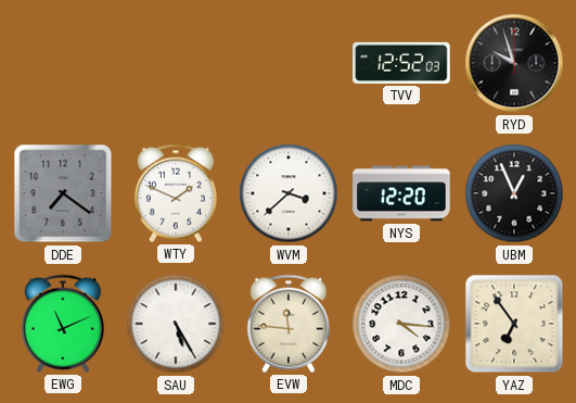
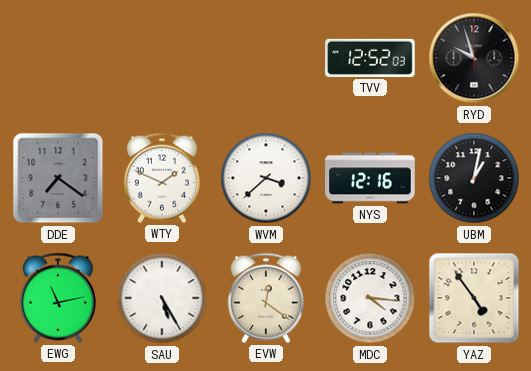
NYS: 12:20 -> 12:16
UBM: 12:56 -> 1:02
EWG: 11:11 -> 11:13
EVW: 11:46 -> 12:21
YAZ: 6:54 -> 4:54
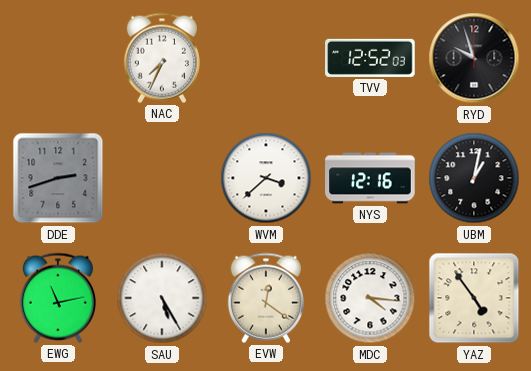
NAC: none -> 7:34
DDE: 7:21 -> 2:42
WTY: 1:49 -> none
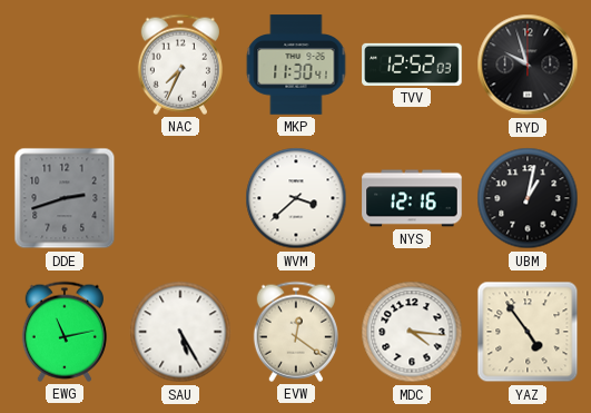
MKP: none -> 11:30
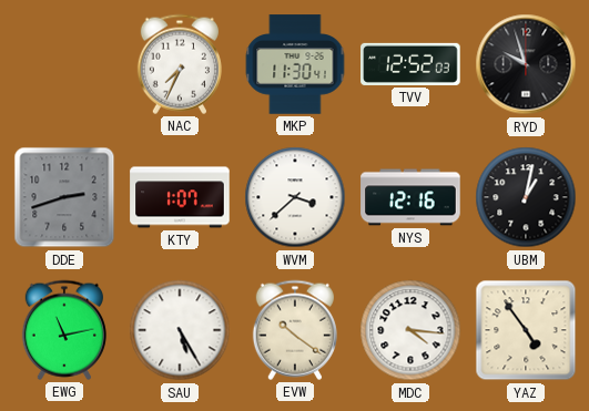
KTY: none -> 1:07
EVW: 12:21 -> 10:21
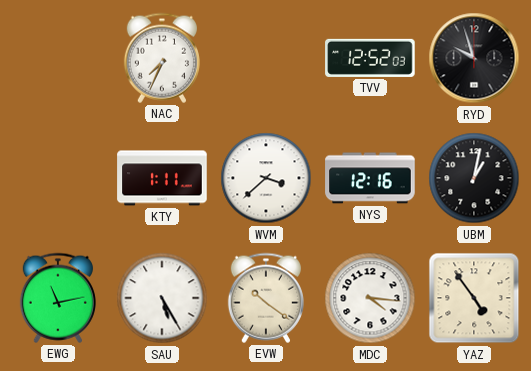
MKP: 11:30 -> none
DDE: 2:42 -> none
KTY: 1:07 -> 1:11
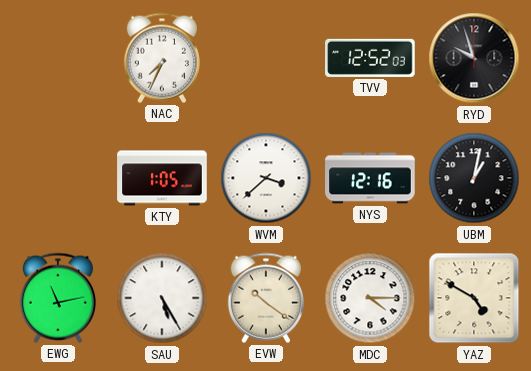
KTY: 1:11 -> 1:05
MDC: 4:16 -> 4:15
YAZ: 4:54 -> 4:50
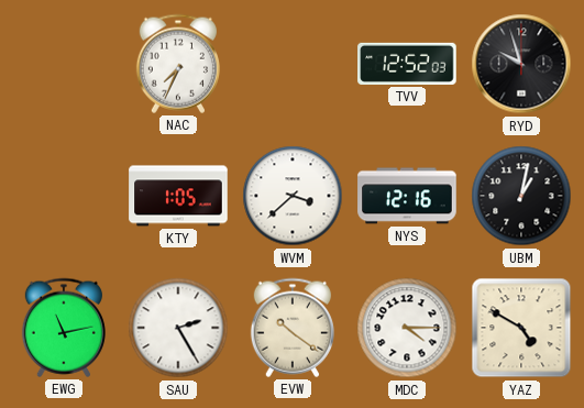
SAU: 5:25 -> 2:25
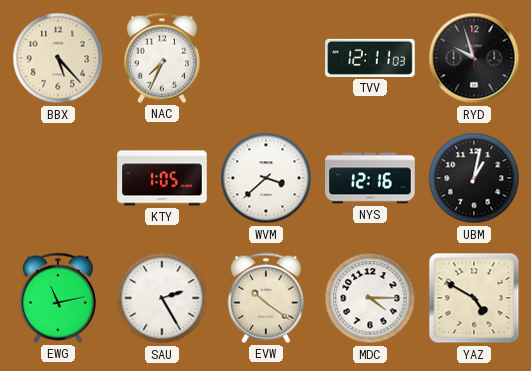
BBX: none -> 5:23
TVV: 12:52 -> 12:11
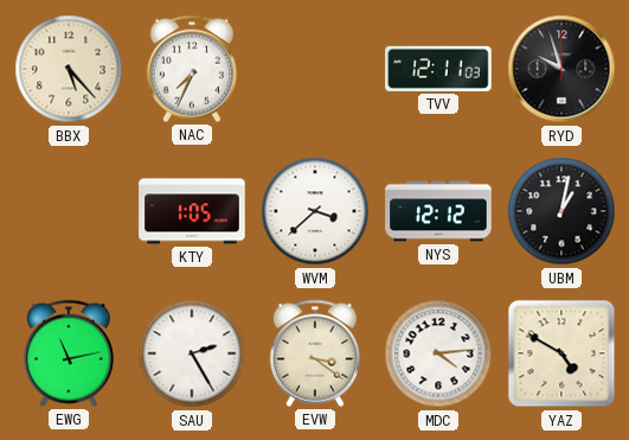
NYS: 12:16 -> 12:12
EVW: 10:21 -> 3:21
MDC: 4:15 -> 4:14
